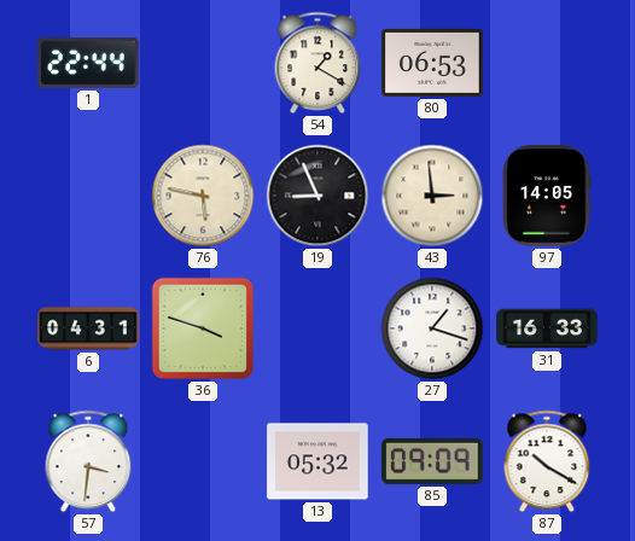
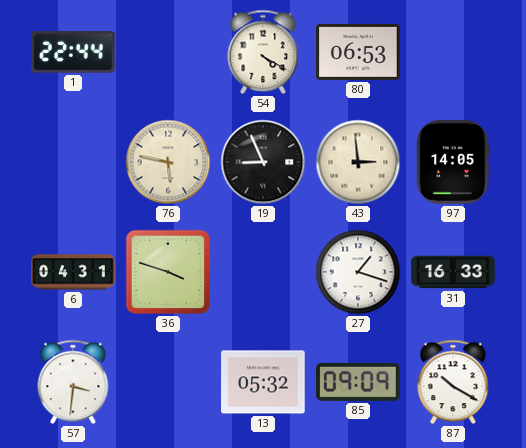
54: 1:20 -> 4:20
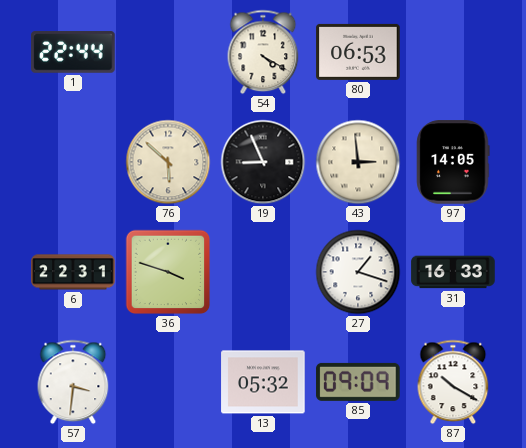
76: 5:47 -> 5:52
6: 04:31 -> 22:31
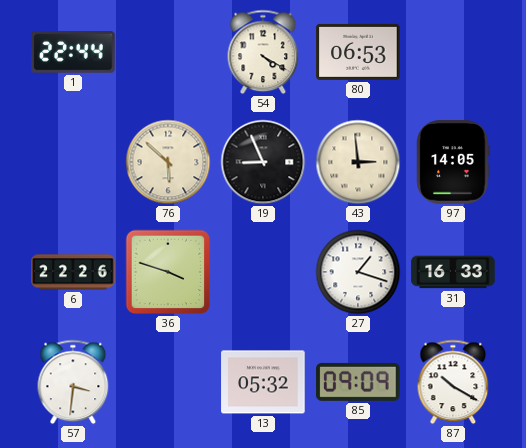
6: 22:31 -> 22:26
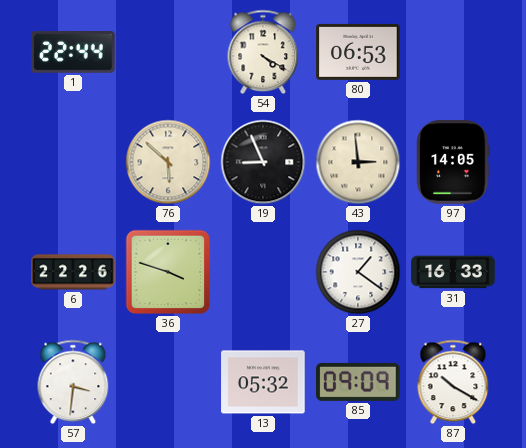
27: 1:18 -> 1:21
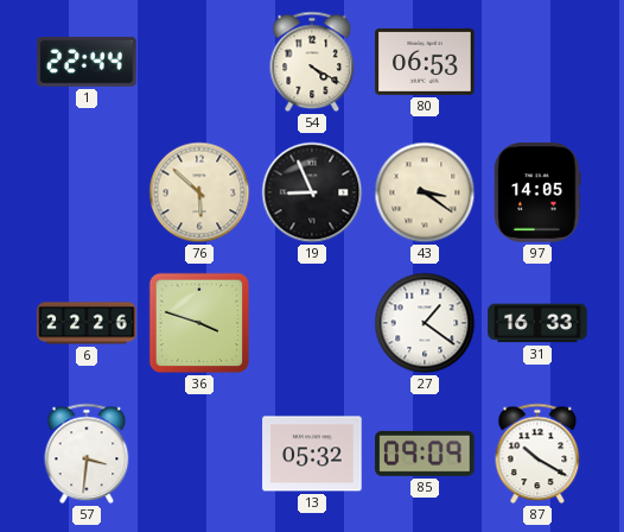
43: 2:59 -> 3:21
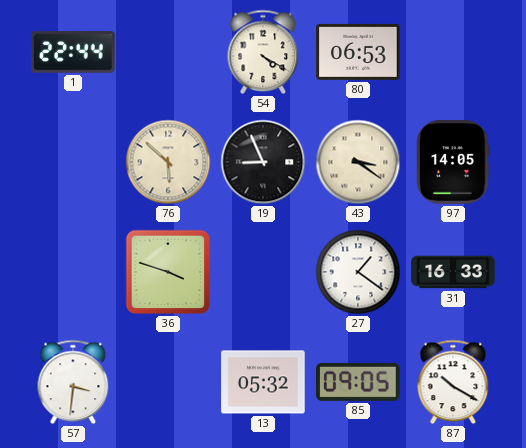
6: 22:26 -> none
85: 09:09 -> 09:05
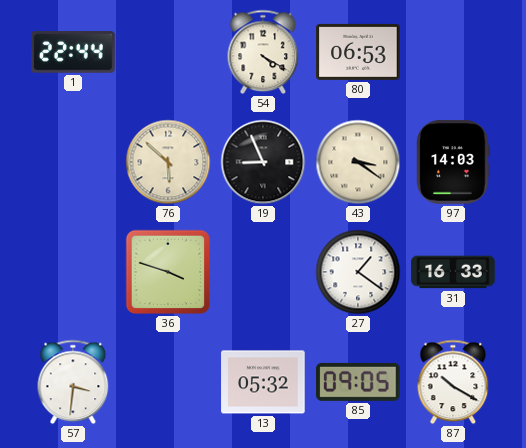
97: 14:05 -> 14:03
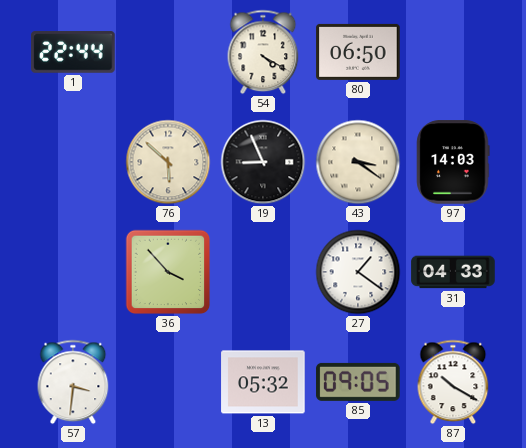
80: 06:53 -> 06:50
36: 3:48 -> 3:53
31: 16:33 -> 04:33
